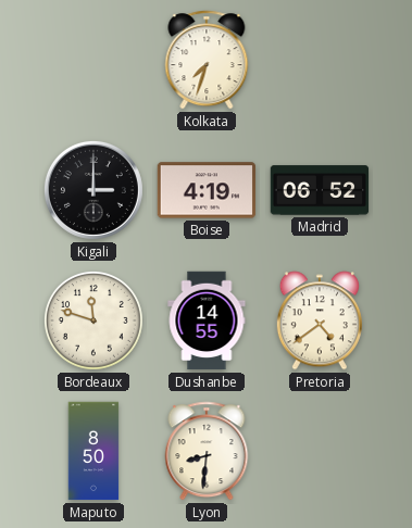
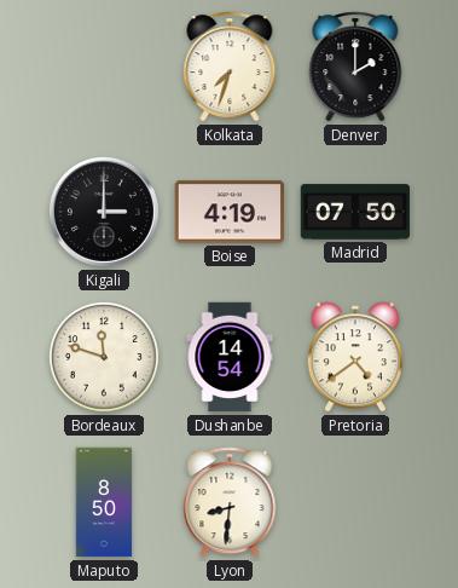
Denver: none -> 2:00
Madrid: 06:52 -> 07:50
Dushanbe: 14:55 -> 14:54
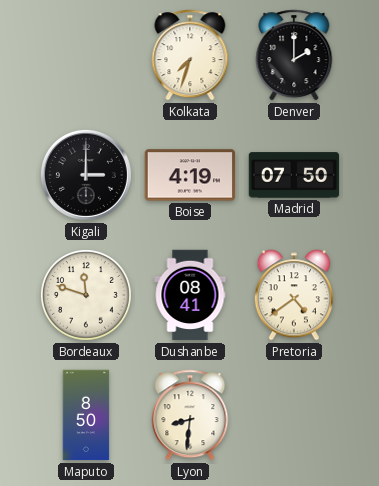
Dushanbe: 14:54 -> 08:41
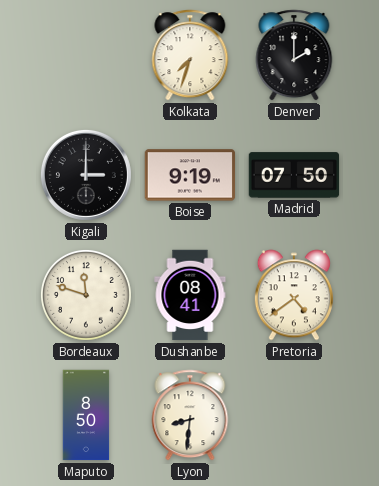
Boise: 4:19 -> 9:19
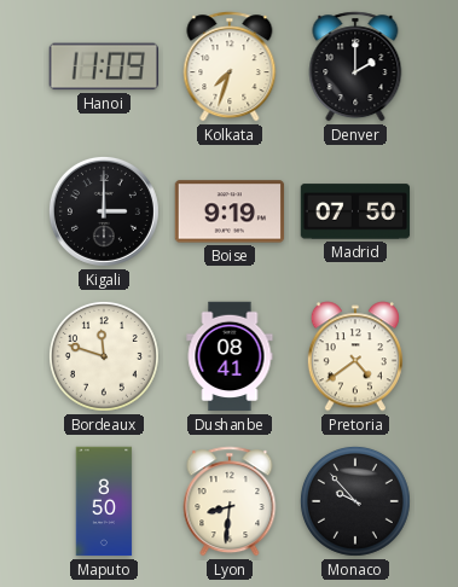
Hanoi: none -> 11:09
Monaco: none -> 9:53
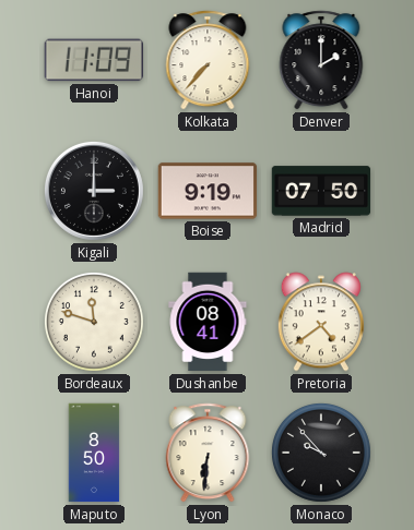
Kolkata: 7:33 -> 7:37
Lyon: 8:31 -> 6:31
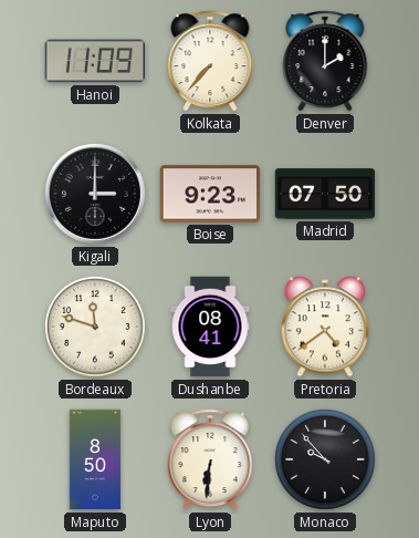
Boise: 9:19 -> 9:23
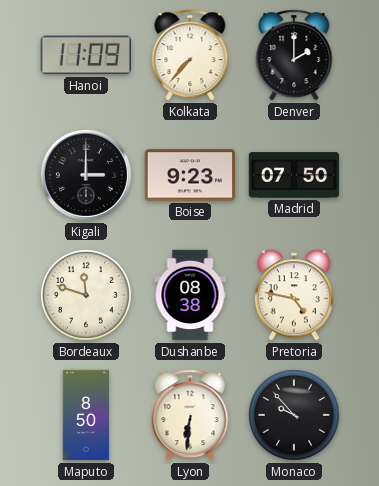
Dushanbe: 08:41 -> 08:38
Pretoria: 4:39 -> 4:47
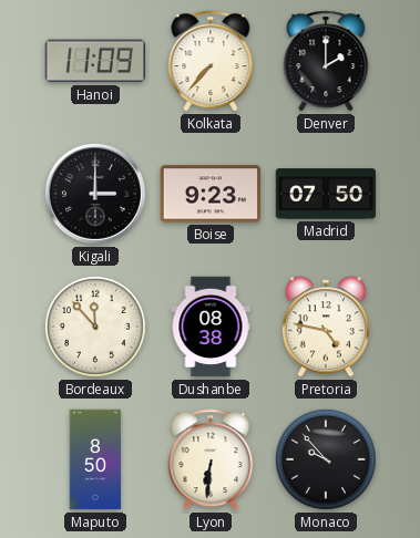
Bordeaux: 11:48 -> 11:53
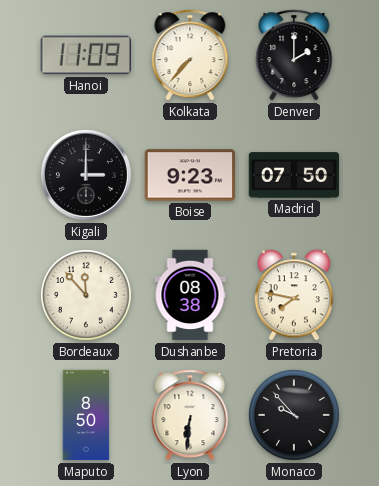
Pretoria: 4:47 -> 7:47
